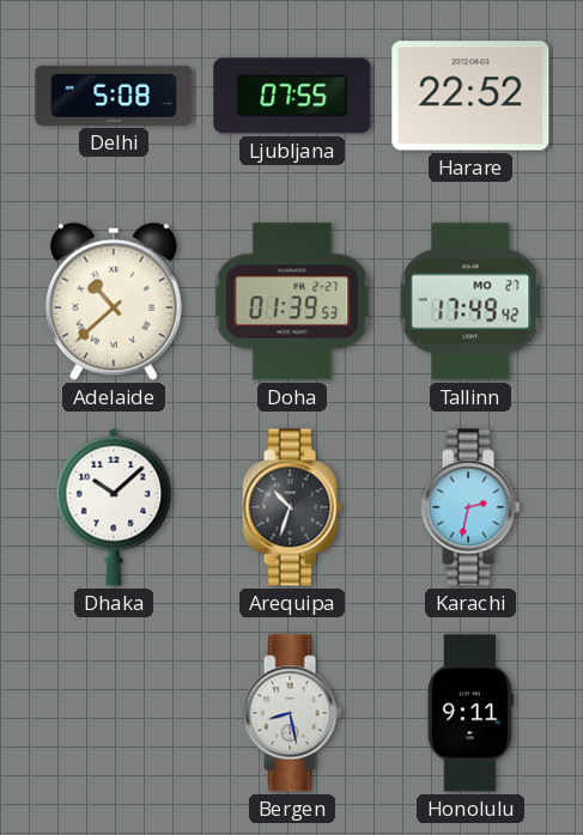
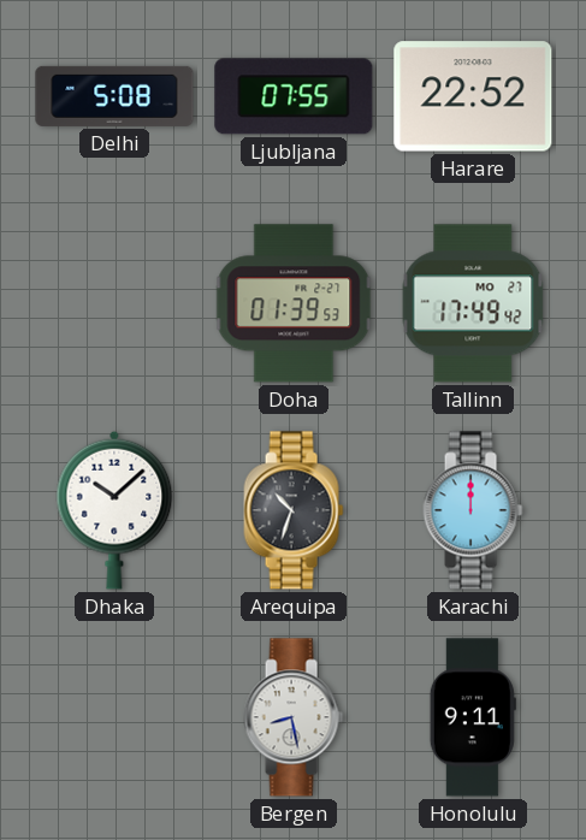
Adelaide: 10:38 -> none
Karachi: 2:32 -> 12:00
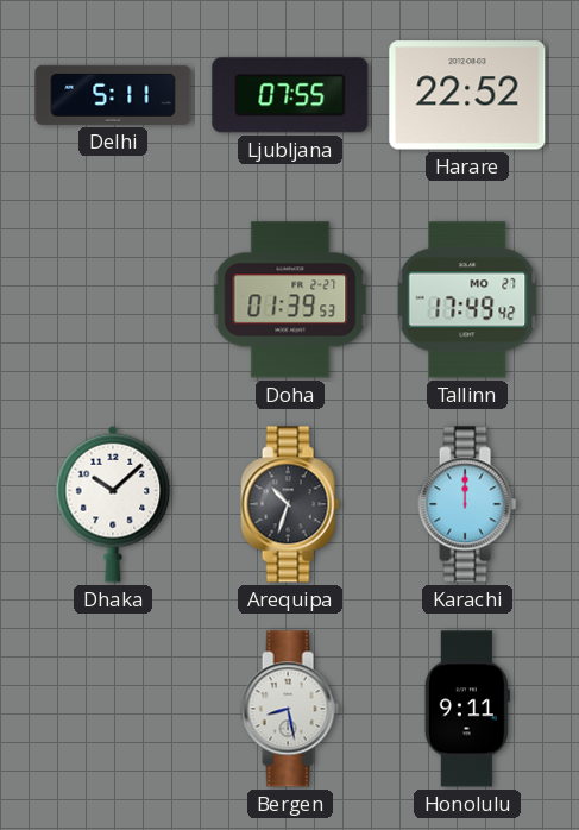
Delhi: 5:08 -> 5:11
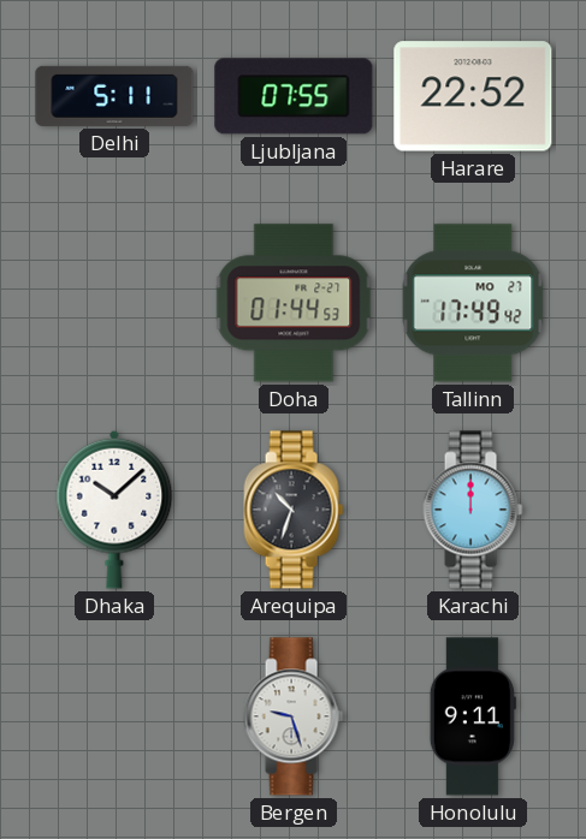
Doha: 01:39 -> 01:44
Bergen: 8:28 -> 9:27
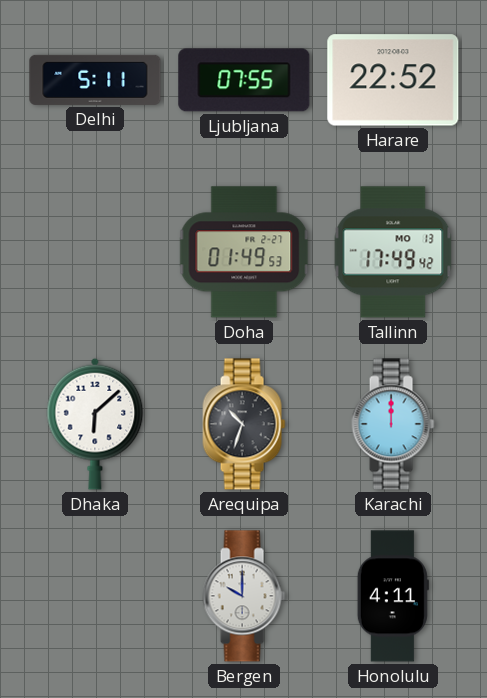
Doha: 01:44 -> 01:49
Tallinn date: MO 27 -> MO 13
Dhaka: 10:08 -> 6:08
Bergen: 9:27 -> 10:00
Honolulu: 9:11 -> 4:11
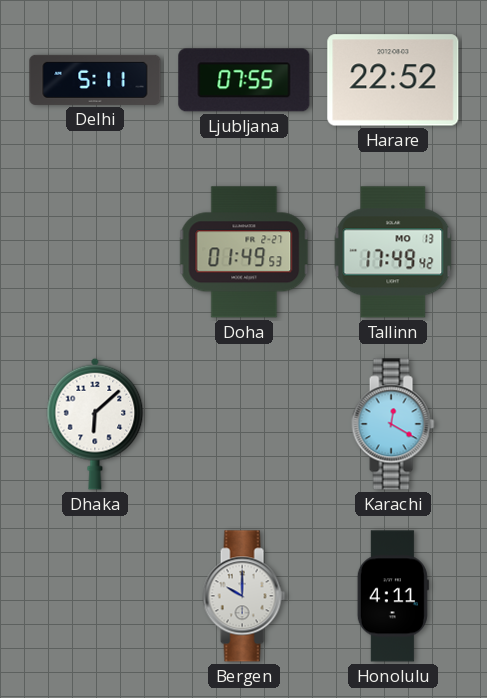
Arequipa: 10:33 -> none
Karachi: 12:00 -> 12:20
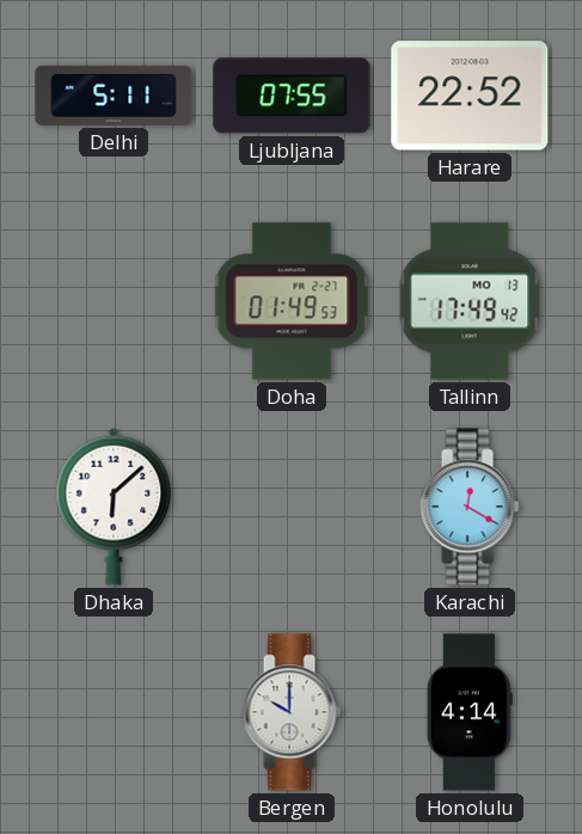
Honolulu: 4:11 -> 4:14
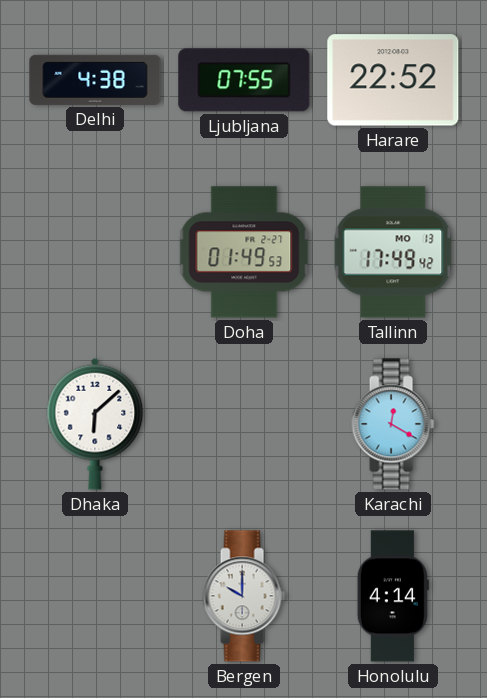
Delhi: 5:11 -> 4:38
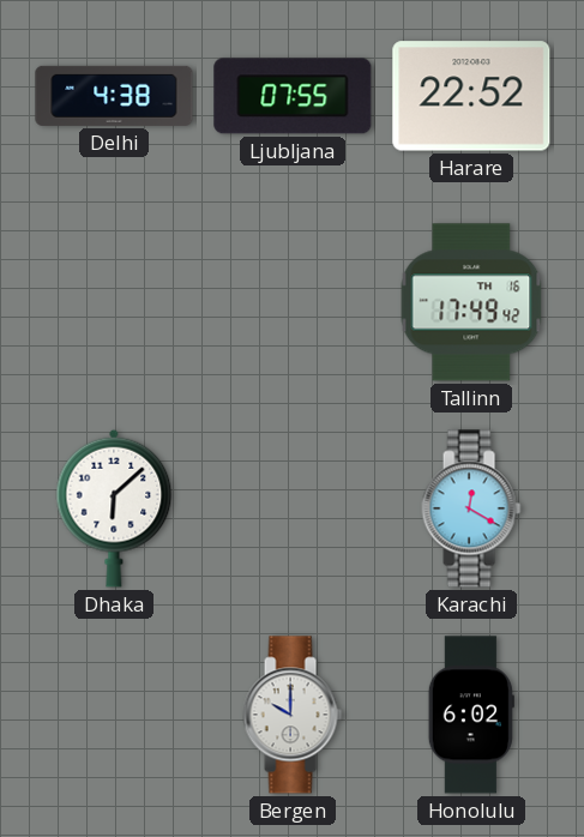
Doha: 01:49 -> none
Tallinn date: MO 13 -> TH 16
Honolulu: 4:14 -> 6:02
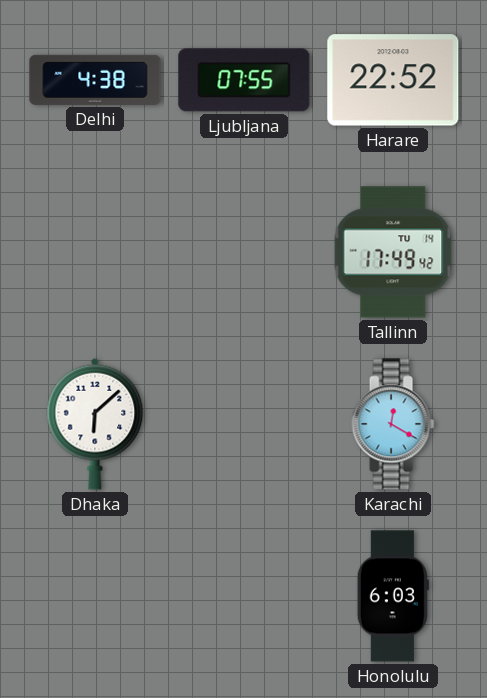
Tallinn date: TH 16 -> TU 14
Bergen: 10:00 -> none
Honolulu: 6:02 -> 6:03
